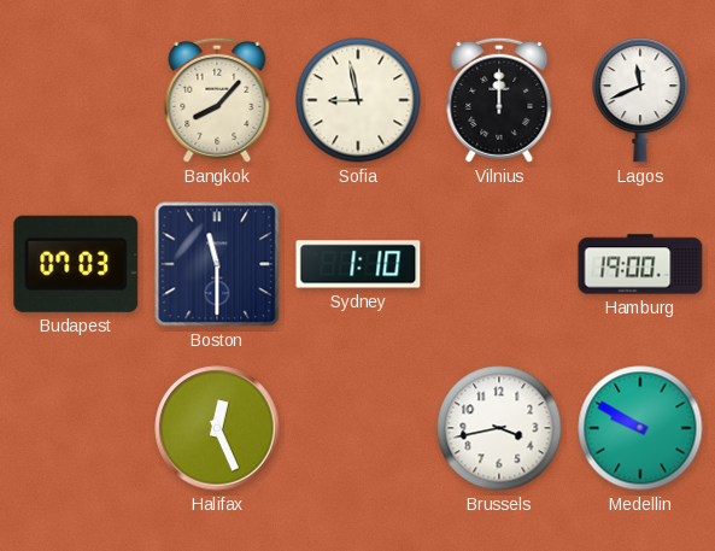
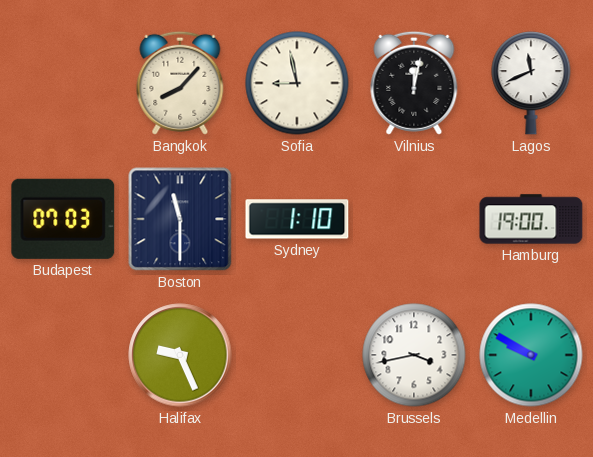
Vilnius: 12:00 -> 12:02
Halifax: 12:26 -> 9:26
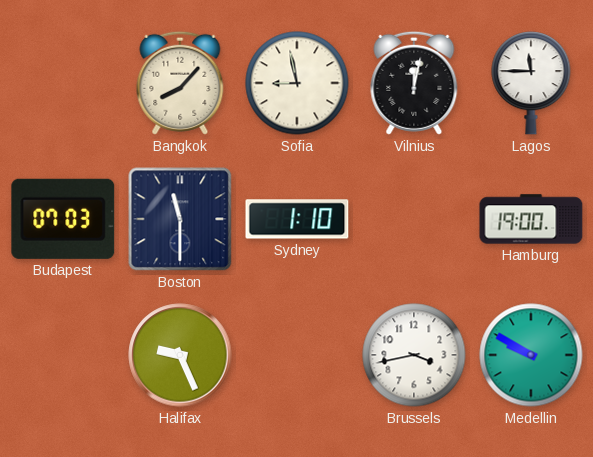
Lagos: 11:41 -> 11:45
